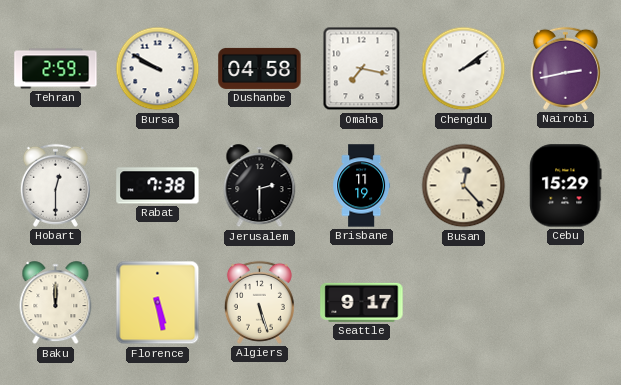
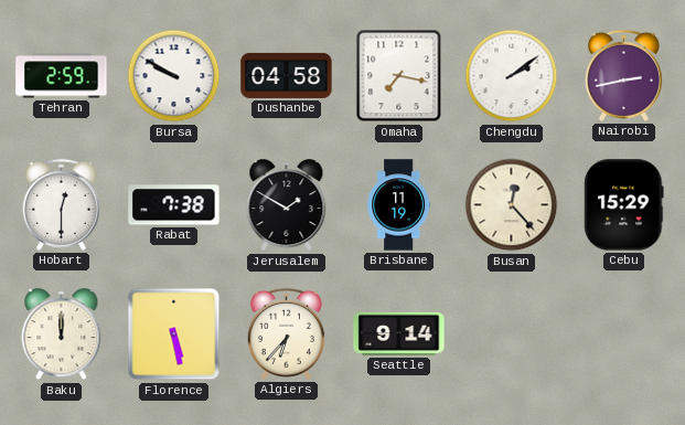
Jerusalem: 2:30 -> 1:50
Algiers: 5:27 -> 6:37
Seattle: 9:17 -> 9:14
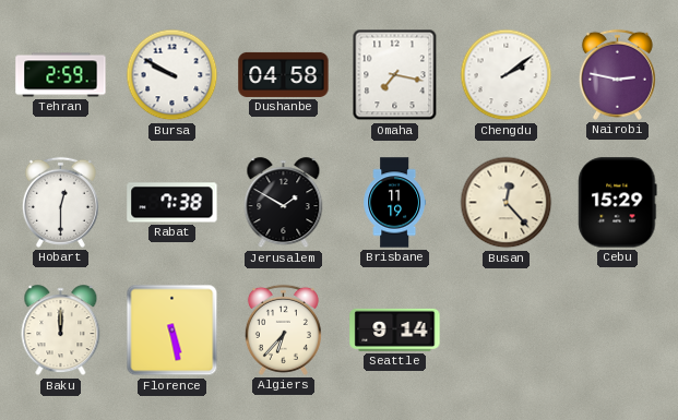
Nairobi: 2:43 -> 2:47
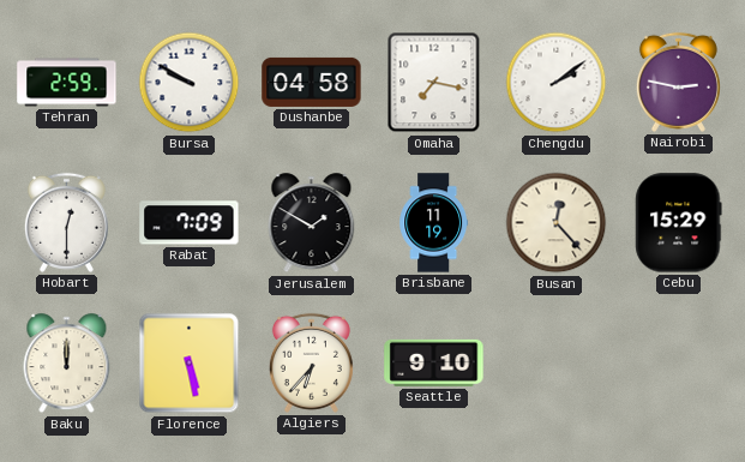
Rabat: 7:38 -> 7:09
Seattle: 9:14 -> 9:10
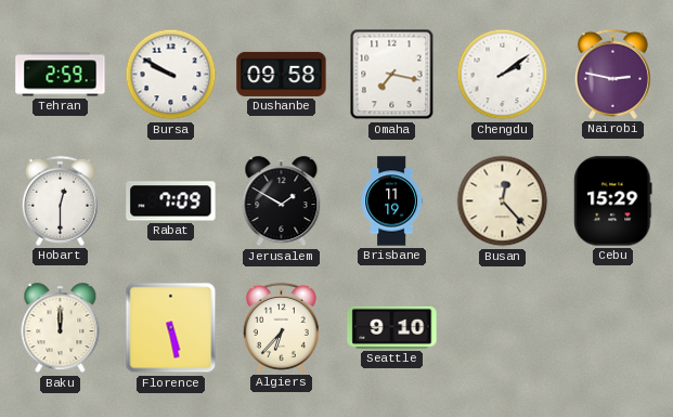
Dushanbe: 04:58 -> 09:58
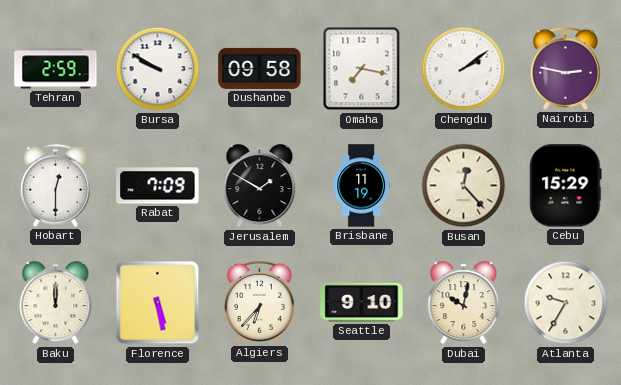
Dubai: none -> 10:02
Atlanta: none -> 9:35
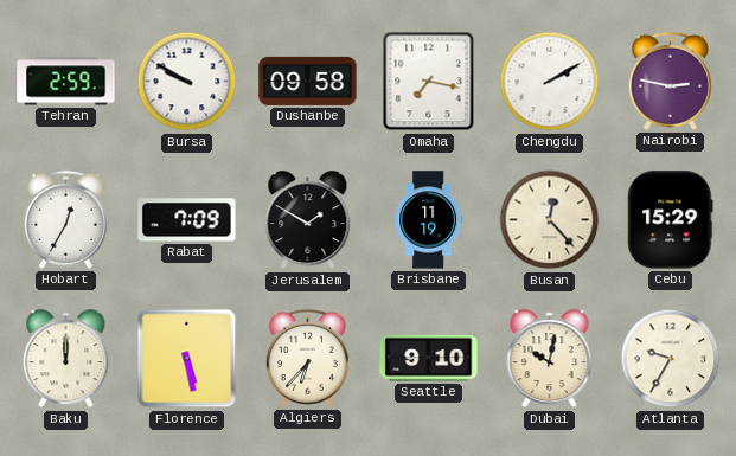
Chengdu: 2:09 -> 2:10
Hobart: 12:30 -> 12:35
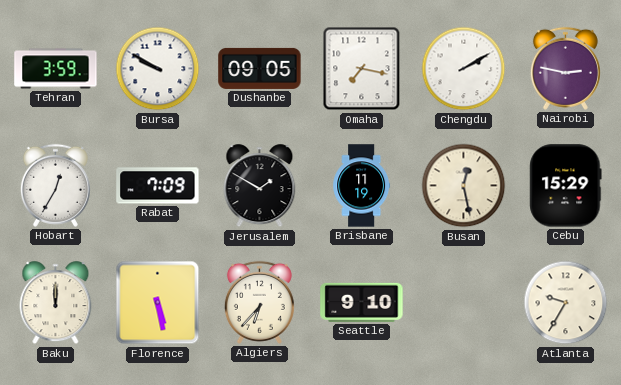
Tehran: 2:59 -> 3:59
Dushanbe: 09:58 -> 09:05
Busan: 12:23 -> 12:28
Dubai: 10:02 -> none
